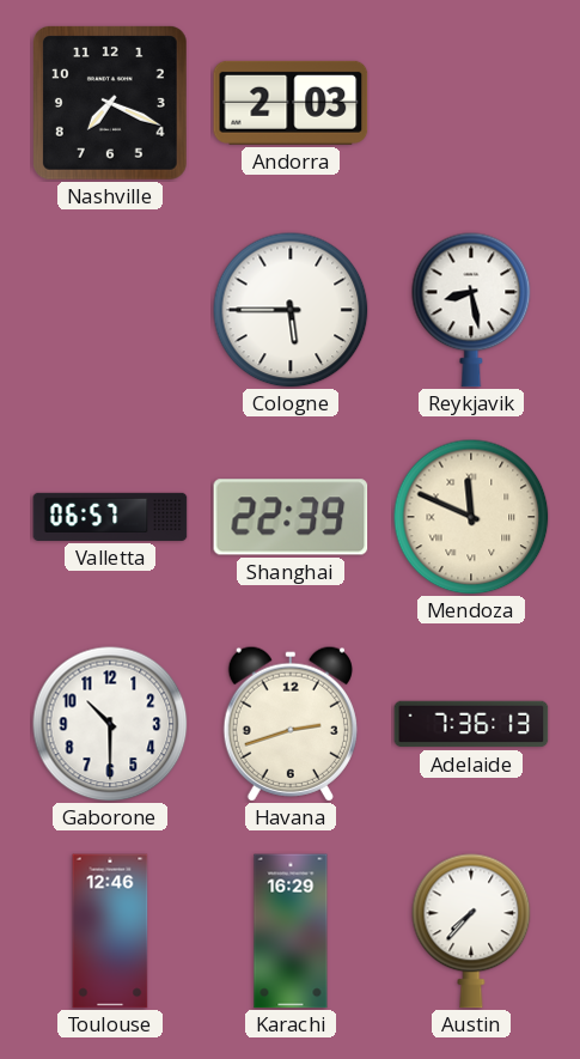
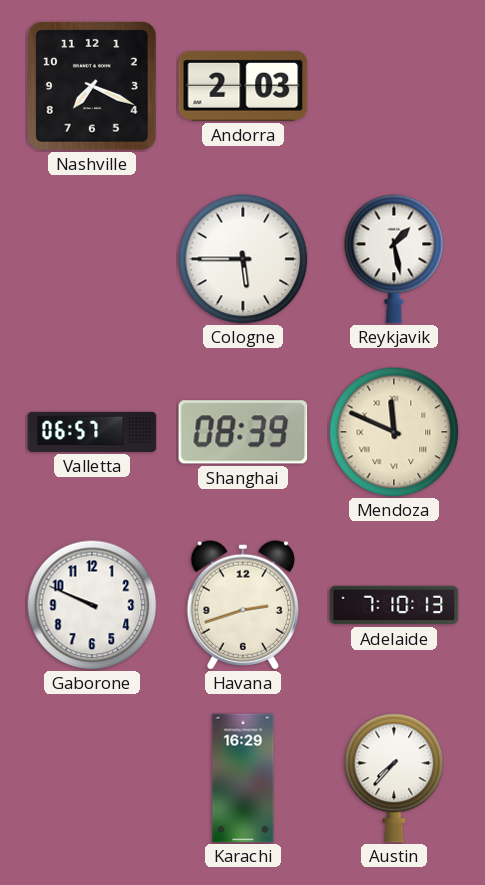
Reykjavik: 8:28 -> 1:28
Shanghai: 22:39 -> 08:39
Gaborone: 10:30 -> 9:49
Adelaide: 7:36 -> 7:10
Toulouse: 12:46 -> none
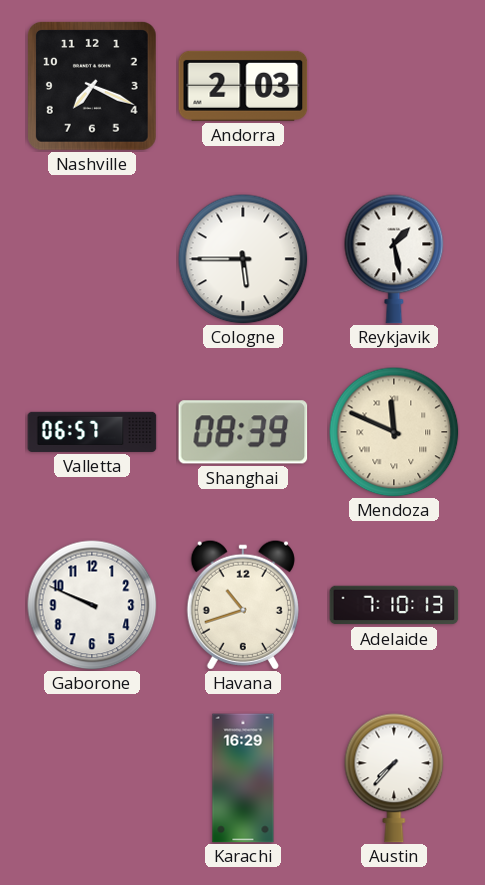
Havana: 2:42 -> 10:42
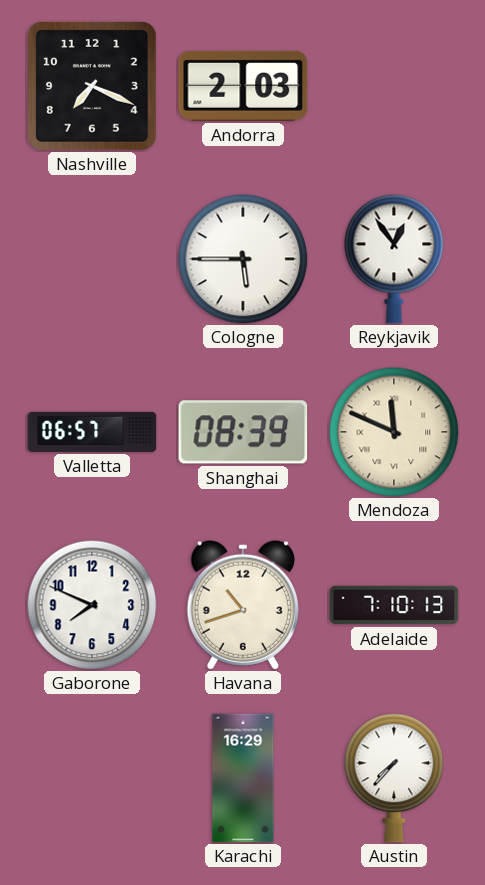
Reykjavik: 1:28 -> 12:54
Gaborone: 9:49 -> 7:49
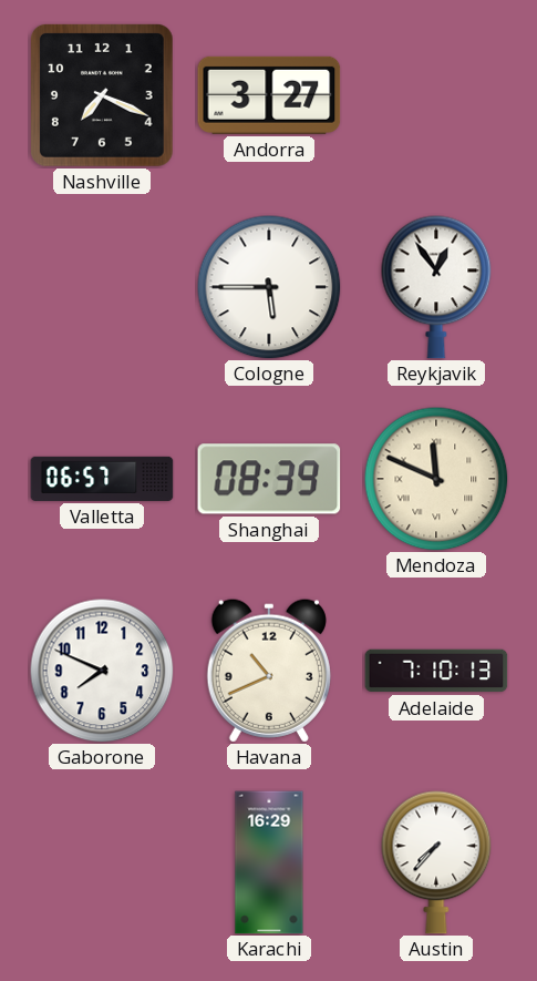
Andorra: 2:03 -> 3:27
Havana: 10:42 -> 10:41
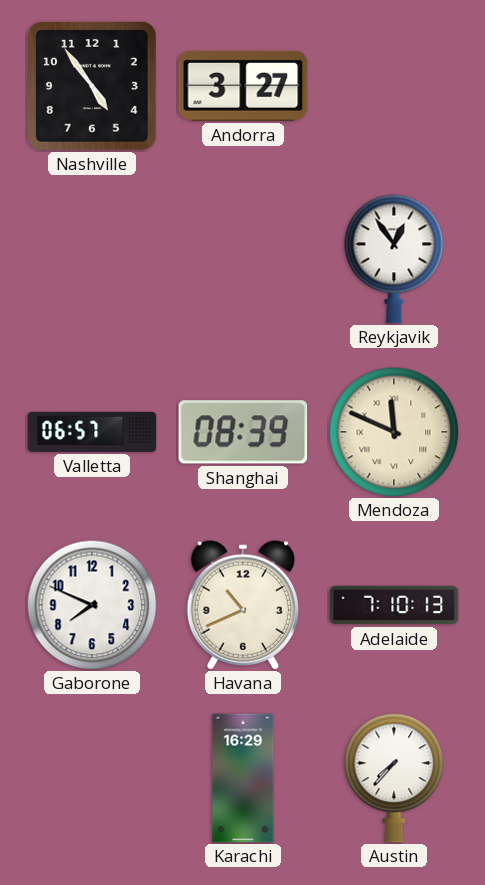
Nashville: 7:19 -> 4:54
Cologne: 5:45 -> none
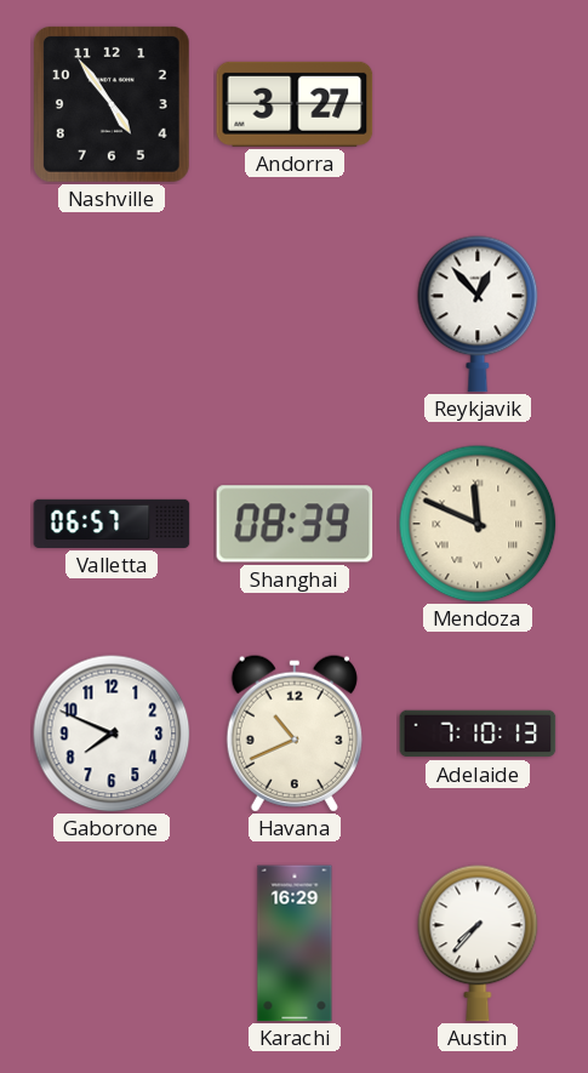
Reykjavik: 12:54 -> 12:53
